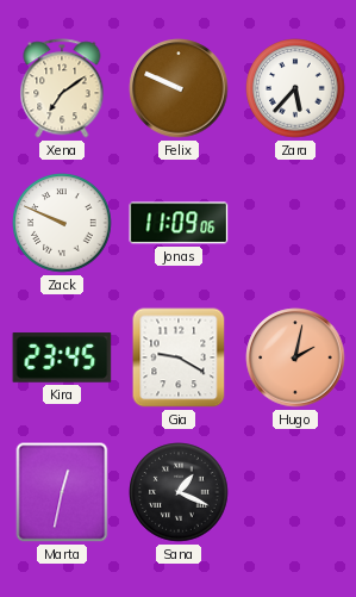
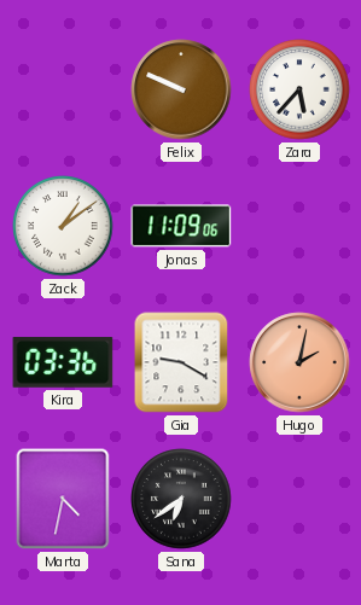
Xena: 7:09 -> none
Zack: 9:49 -> 1:09
Kira: 23:45 -> 03:36
Marta: 12:32 -> 4:32
Sana: 1:19 -> 6:39
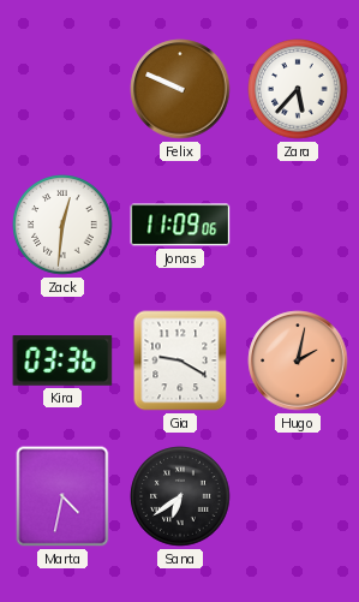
Zack: 1:09 -> 12:31
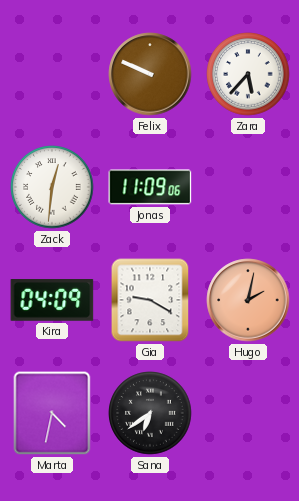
Kira: 03:36 -> 04:09
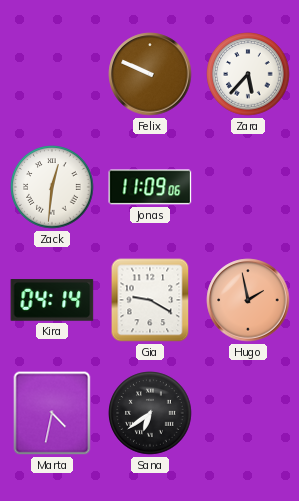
Kira: 04:09 -> 04:14
Hugo: 2:02 -> 1:58
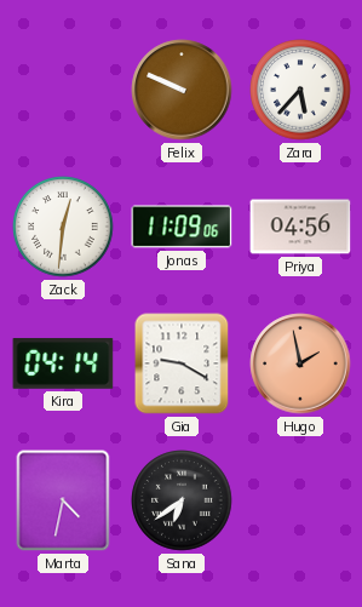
Priya: none -> 04:56
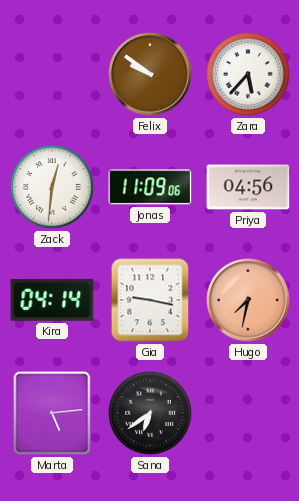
Felix: 9:49 -> 9:51
Gia: 9:20 -> 9:17
Hugo: 1:58 -> 7:32
Marta: 4:32 -> 5:14
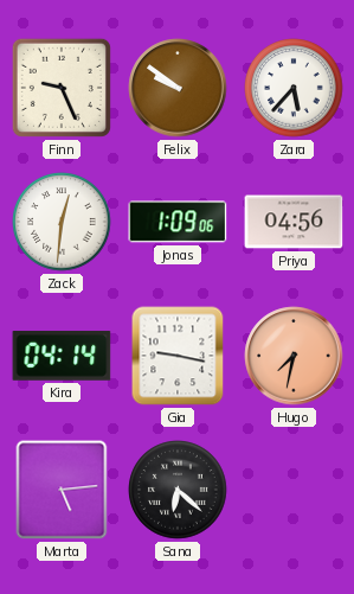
Finn: none -> 9:26
Jonas: 11:09 -> 1:09
Sana: 6:39 -> 6:22
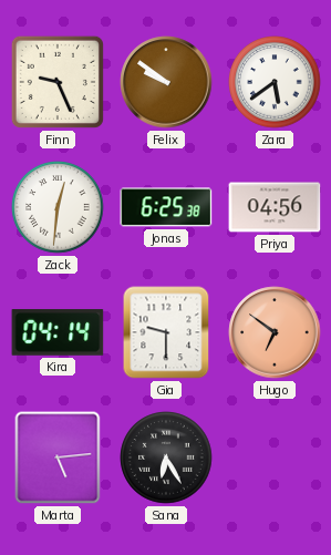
Zara: 5:37 -> 5:39
Jonas: 1:09 -> 6:25
Gia: 9:17 -> 9:30
Hugo: 7:32 -> 6:51
Sana: 6:22 -> 6:25
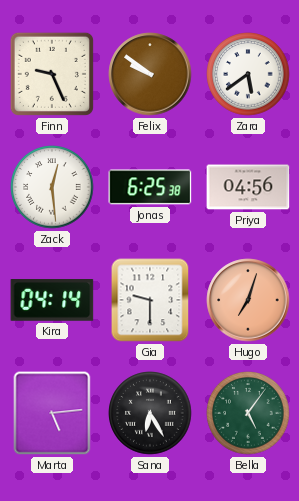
Zack: 12:31 -> 12:29
Hugo: 6:51 -> 7:03
Bella: none -> 5:06
